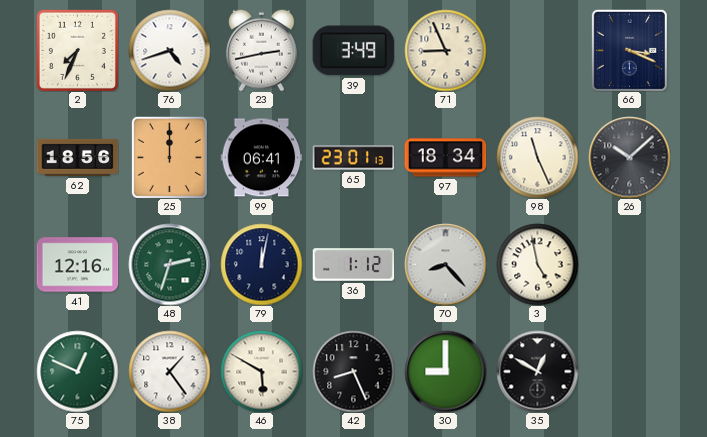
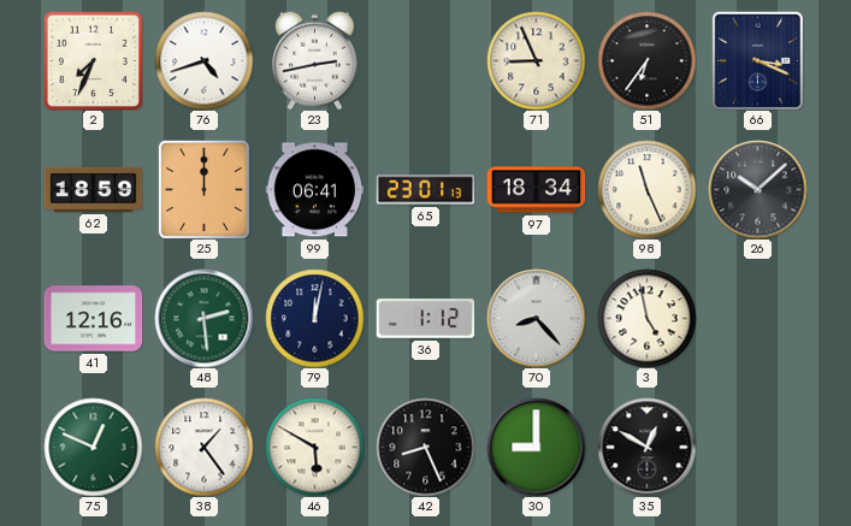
39: 3:49 -> none
51: none -> 6:36
62: 18:56 -> 18:59
48: 2:33 -> 2:29
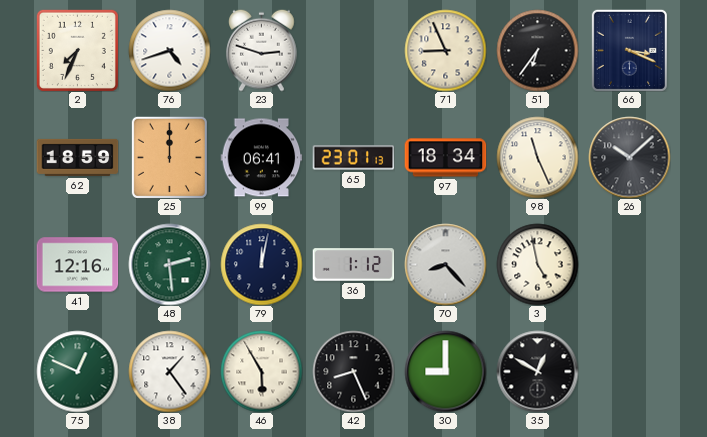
23: 2:43 -> 2:48
46: 5:50 -> 5:55
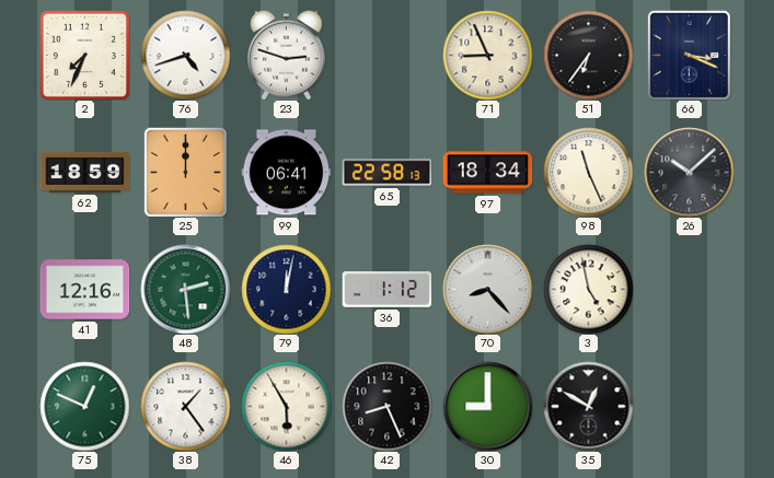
65: 23:01 -> 22:58
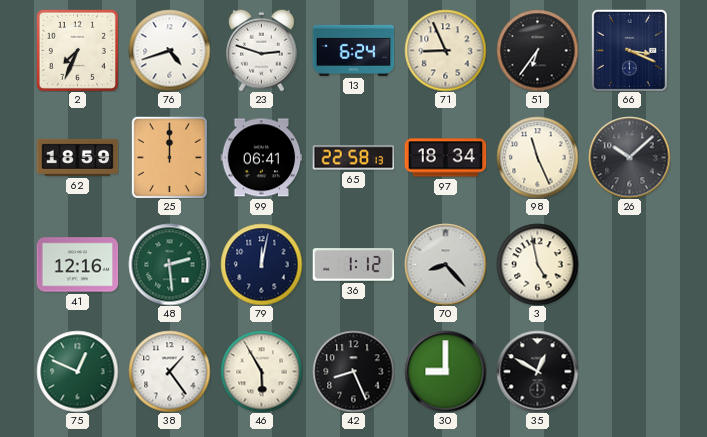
13: none -> 6:24
